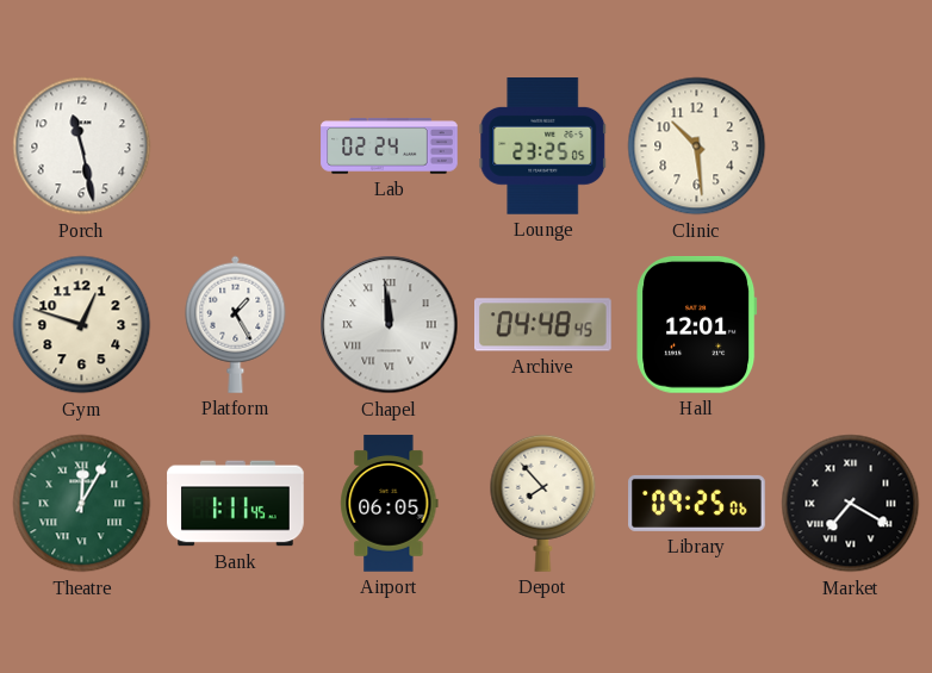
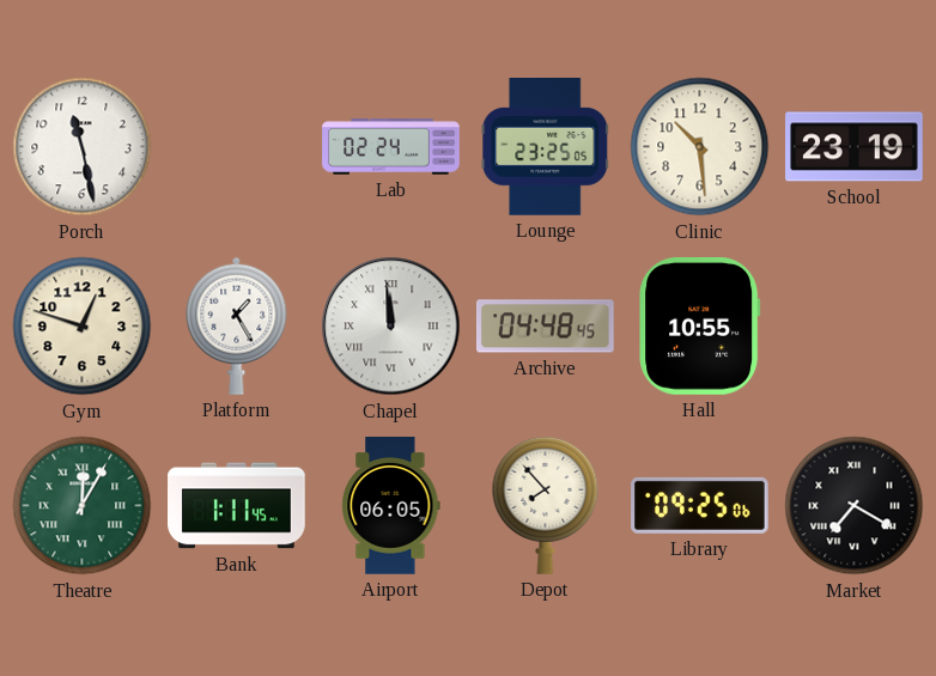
School: none -> 23:19
Hall: 12:01 -> 10:55
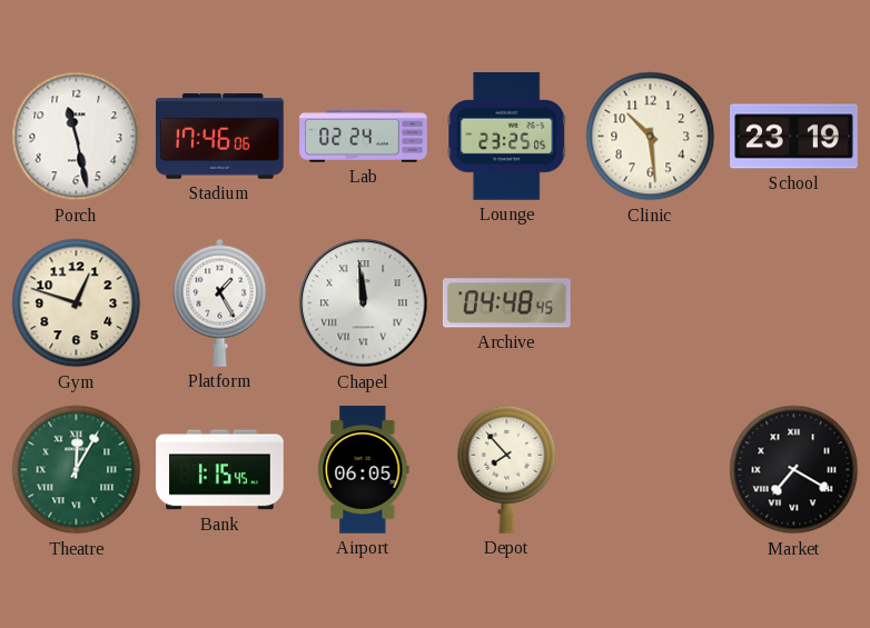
Stadium: none -> 17:46
Hall: 10:55 -> none
Bank: 1:11 -> 1:15
Library: 09:25 -> none
